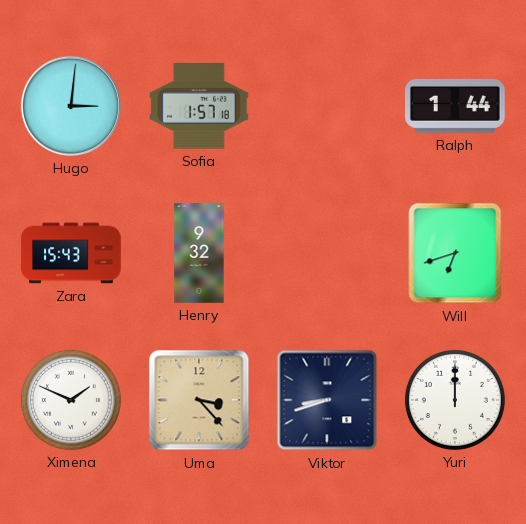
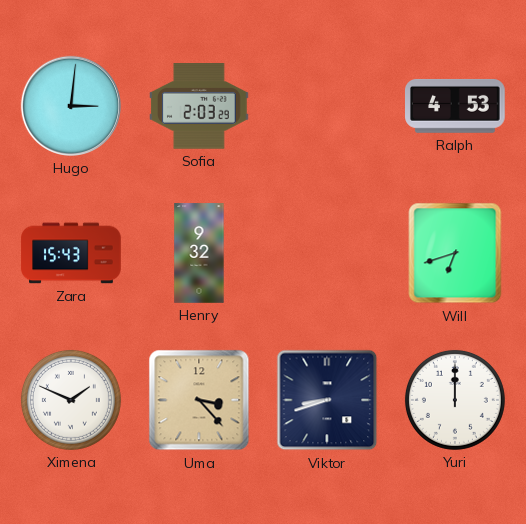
Sofia: 1:57 -> 2:03
Ralph: 1:44 -> 4:53
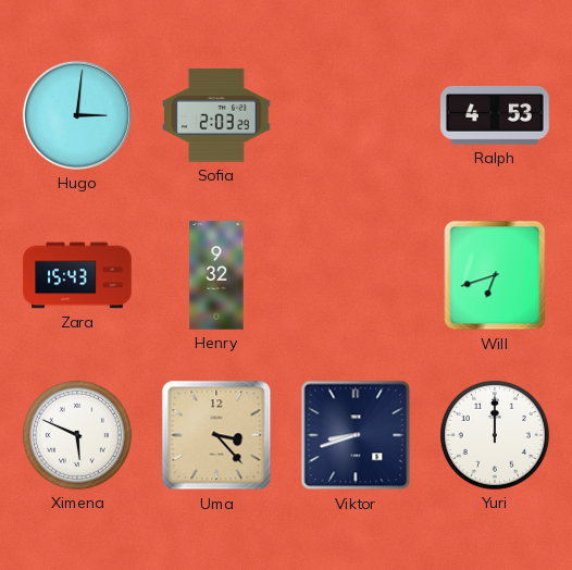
Ximena: 1:49 -> 5:49
